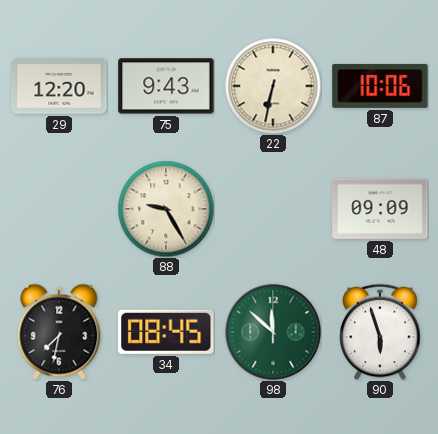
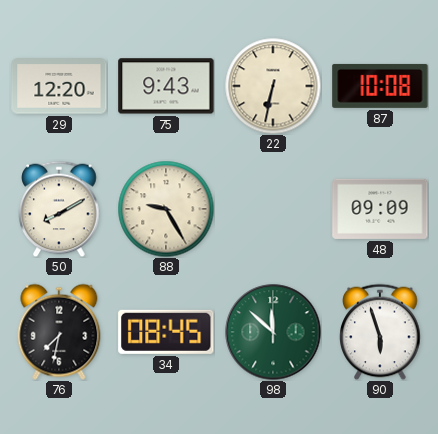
87: 10:06 -> 10:08
50: none -> 8:10
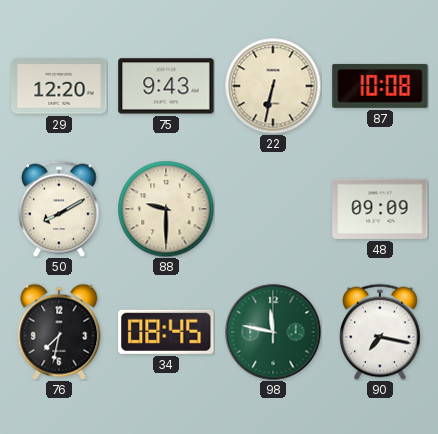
88: 9:25 -> 9:30
98: 11:52 -> 11:47
90: 5:57 -> 7:17
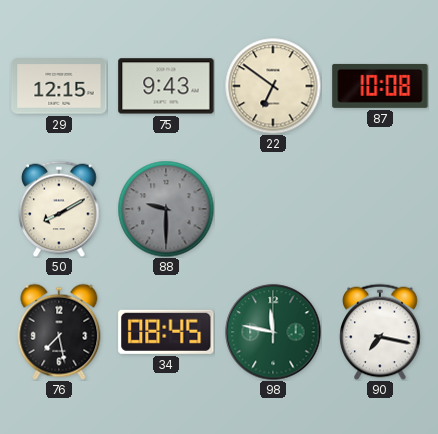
29: 12:20 -> 12:15
22: 6:32 -> 6:51
88 dial: cream -> grey
48: 09:09 -> none
76: 7:32 -> 7:28
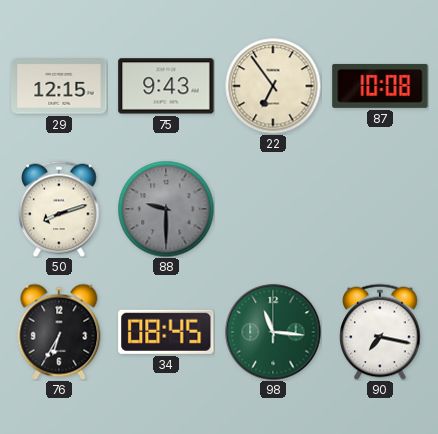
22: 6:51 -> 6:54
50: 8:10 -> 8:12
76: 7:28 -> 6:35
98: 11:47 -> 11:16
